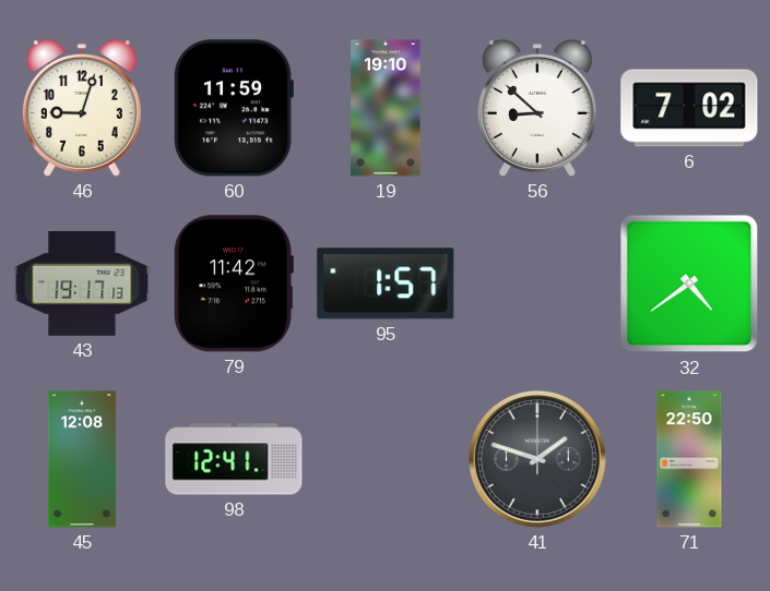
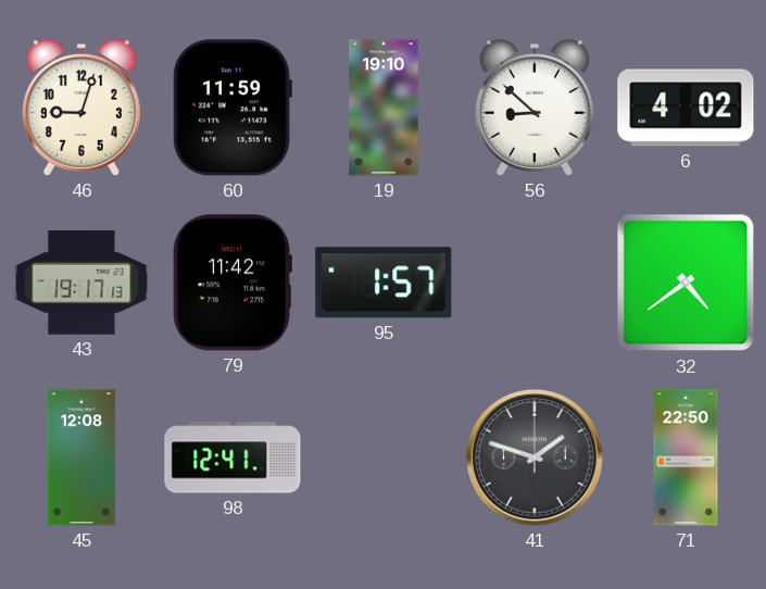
6: 7:02 -> 4:02
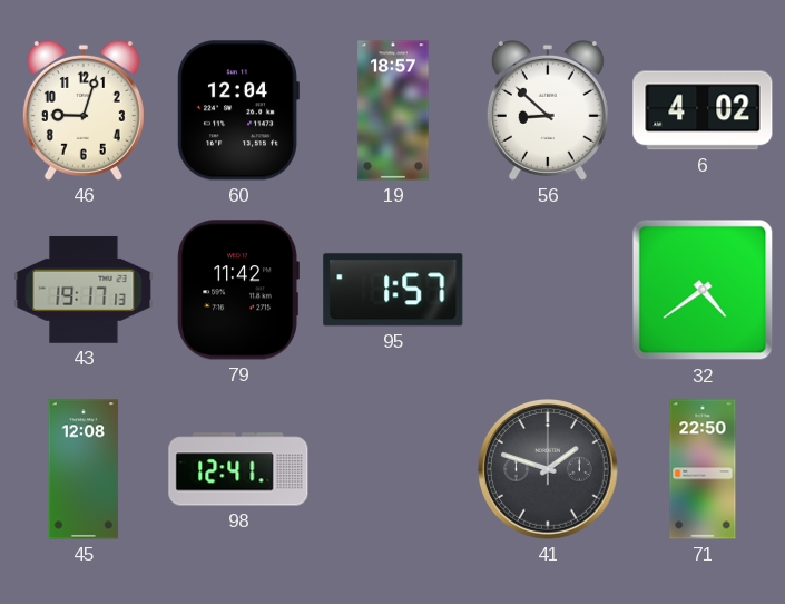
60: 11:59 -> 12:04
19: 19:10 -> 18:57
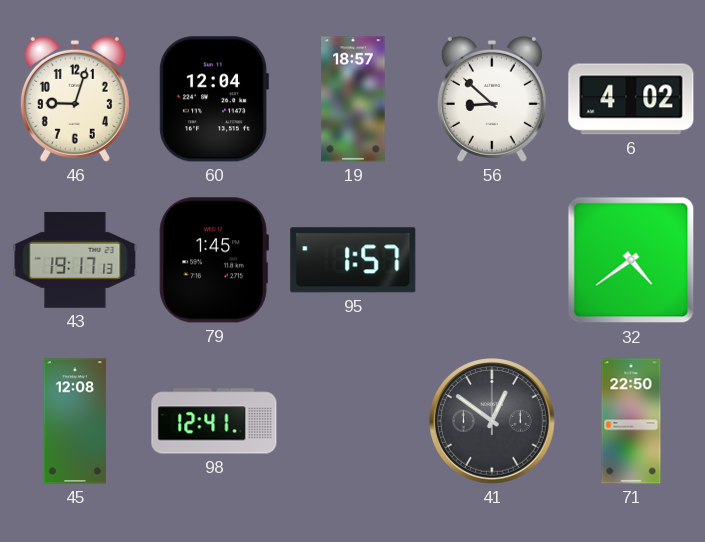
79: 11:42 -> 1:45
41: 1:48 -> 12:51
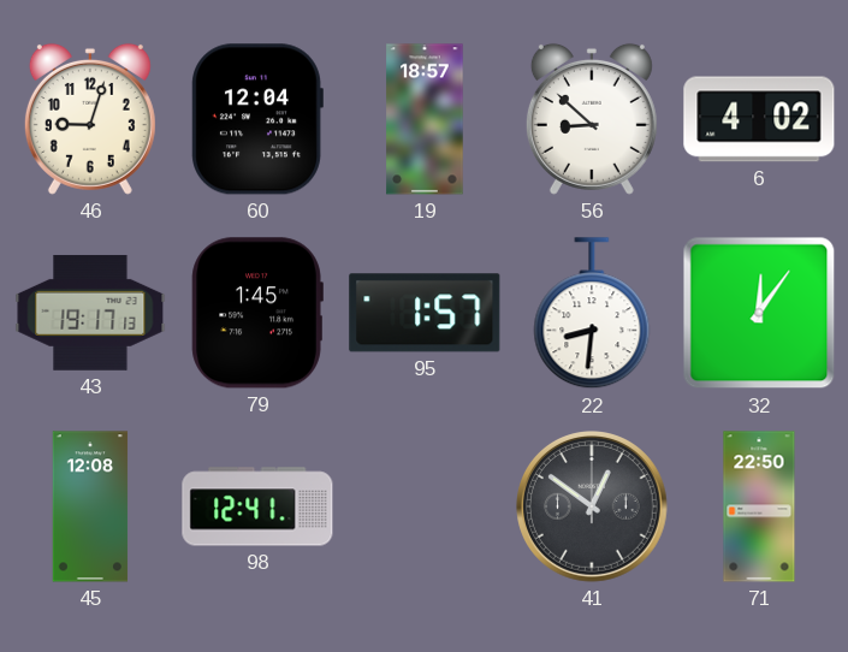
22: none -> 8:31
32: 4:39 -> 12:06
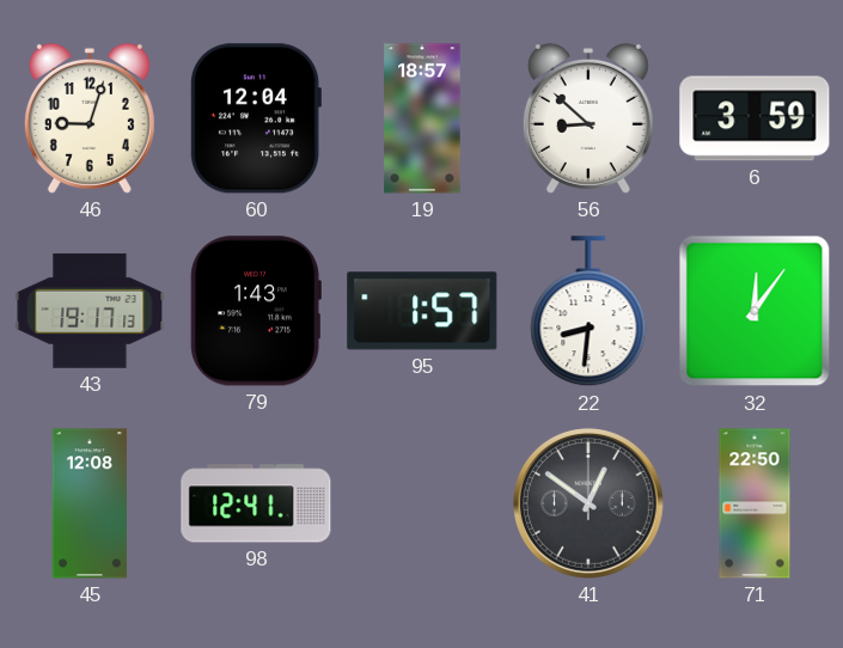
6: 4:02 -> 3:59
79: 1:45 -> 1:43
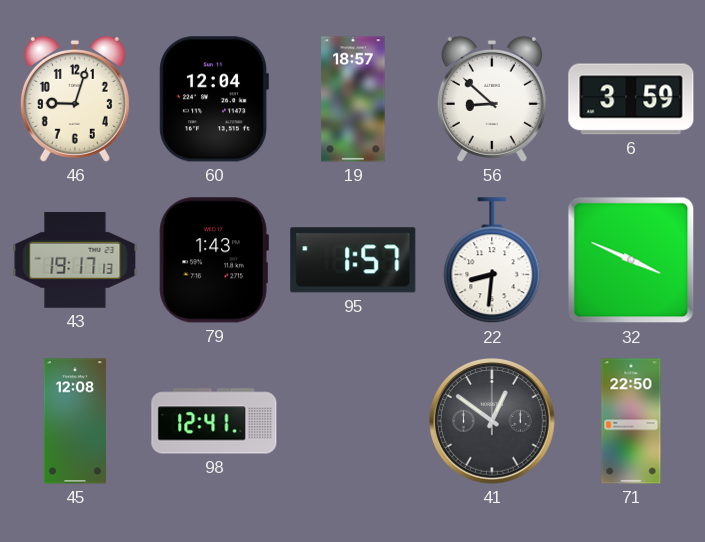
32: 12:06 -> 3:49
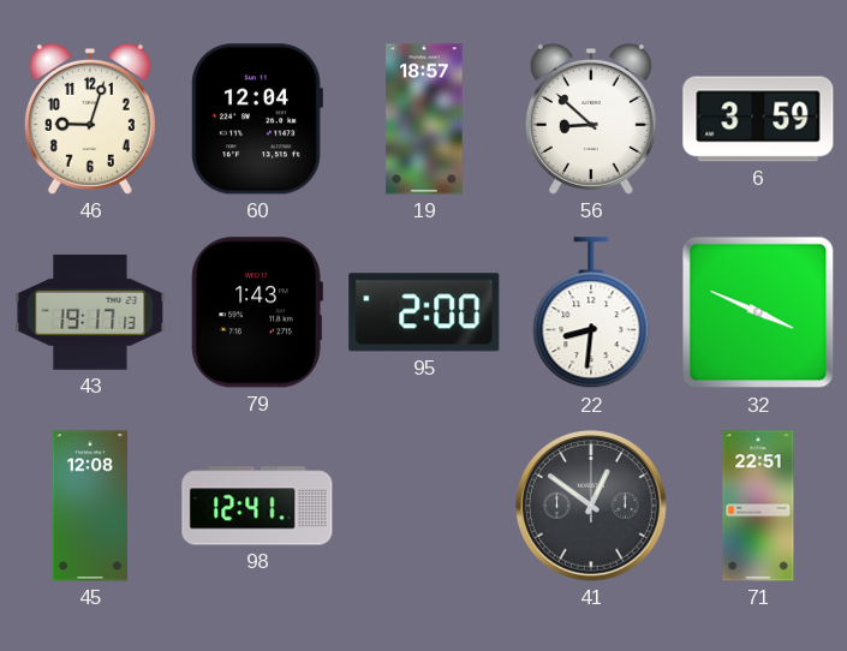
95: 1:57 -> 2:00
71: 22:50 -> 22:51
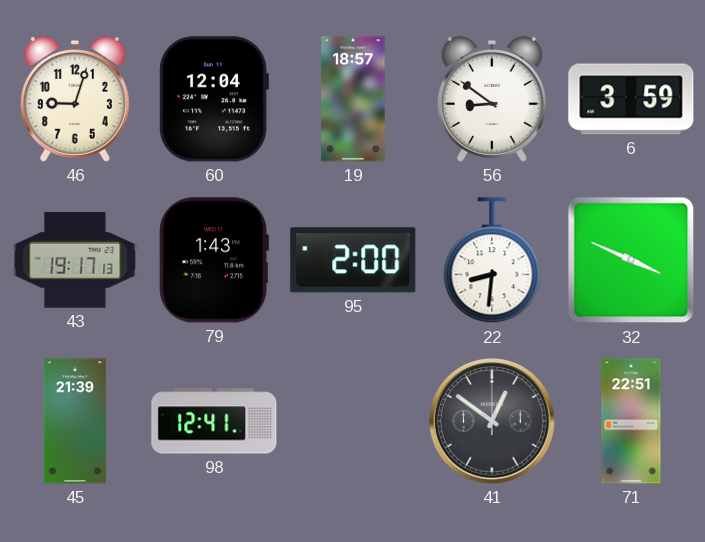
56: 8:52 -> 8:51
45: 12:08 -> 21:39
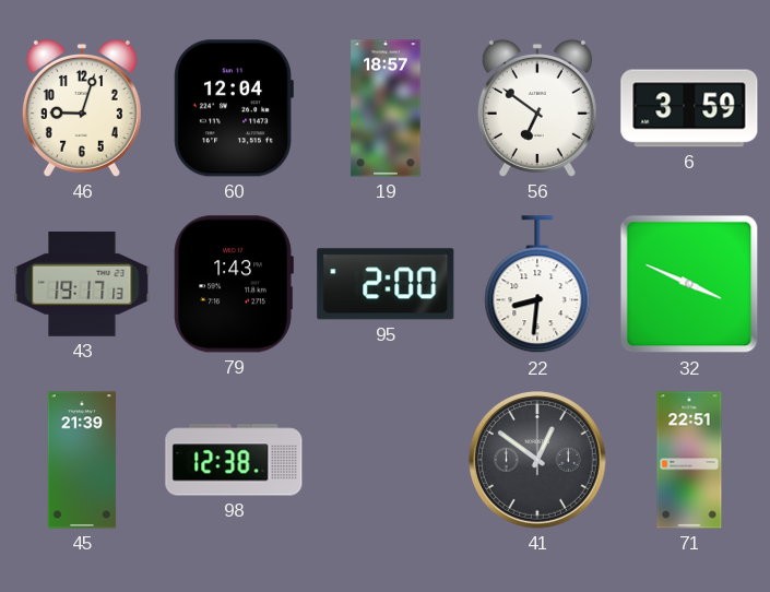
56: 8:51 -> 6:51
98: 12:41 -> 12:38
